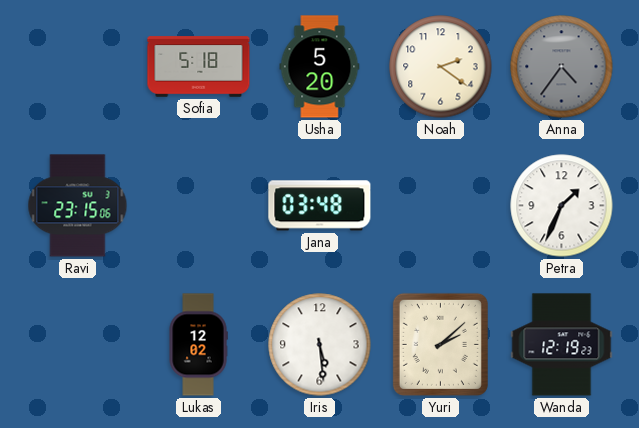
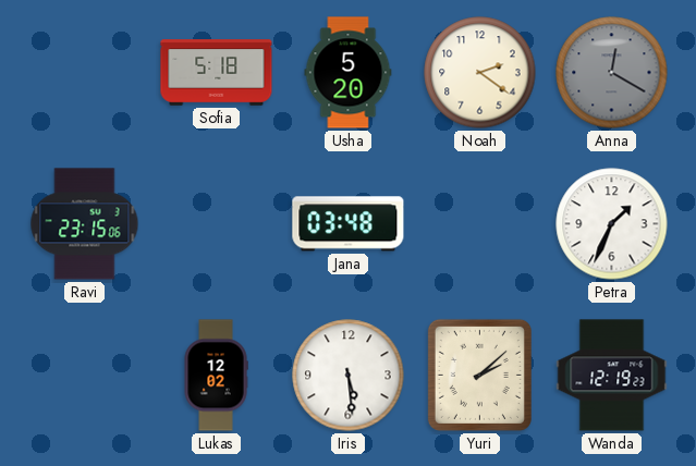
Anna: 4:36 -> 12:20
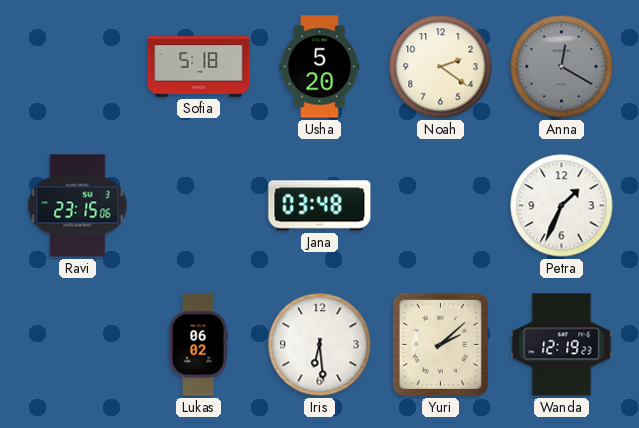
Lukas: 12:02 -> 06:02
Iris: 5:29 -> 6:29
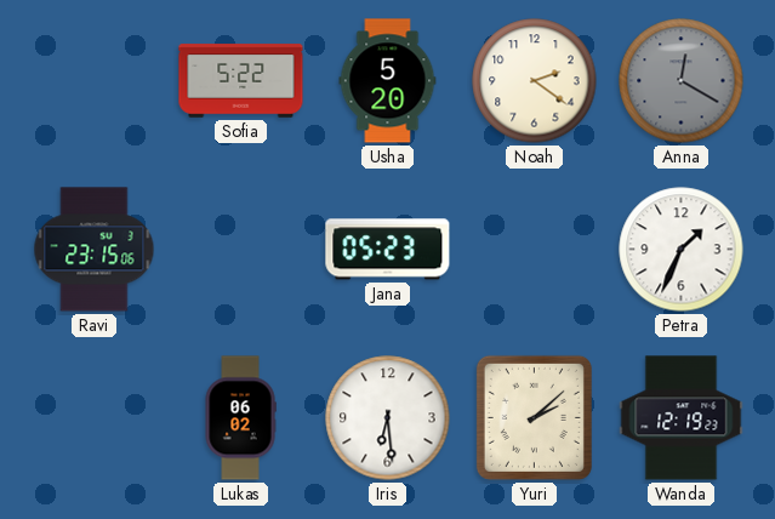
Sofia: 5:18 -> 5:22
Jana: 03:48 -> 05:23
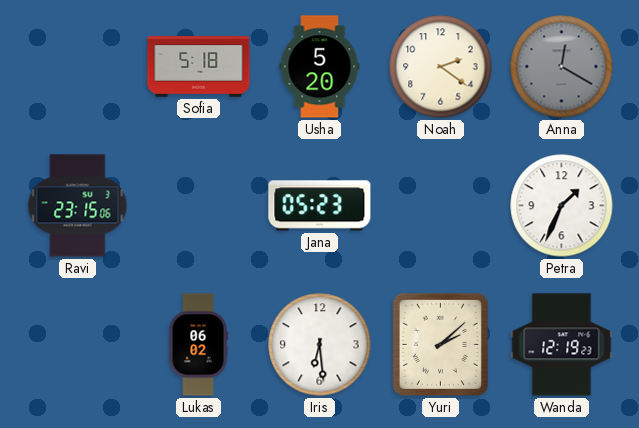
Sofia: 5:22 -> 5:18
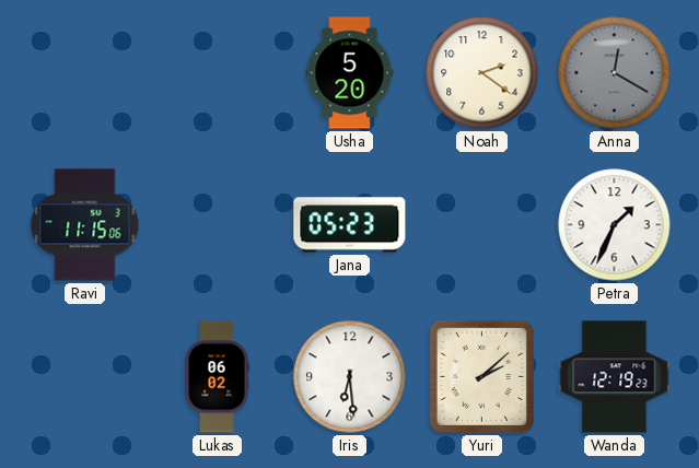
Sofia: 5:18 -> none
Ravi: 23:15 -> 11:15
